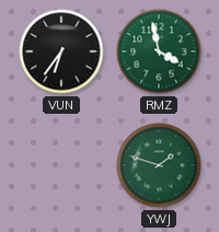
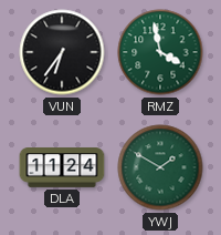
DLA: none -> 11:24
YWJ: 1:48 -> 1:50
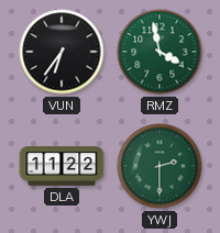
DLA: 11:24 -> 11:22
YWJ: 1:50 -> 2:30
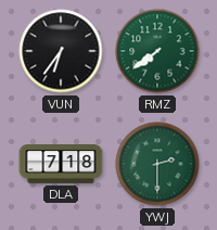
RMZ: 3:58 -> 7:39
DLA: 11:22 -> 7:18
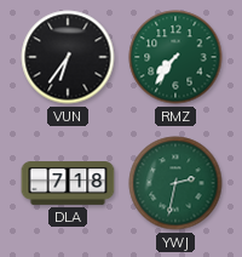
RMZ: 7:39 -> 7:36
YWJ: 2:30 -> 2:32
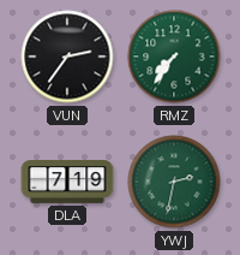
VUN: 6:36 -> 2:36
DLA: 7:18 -> 7:19
